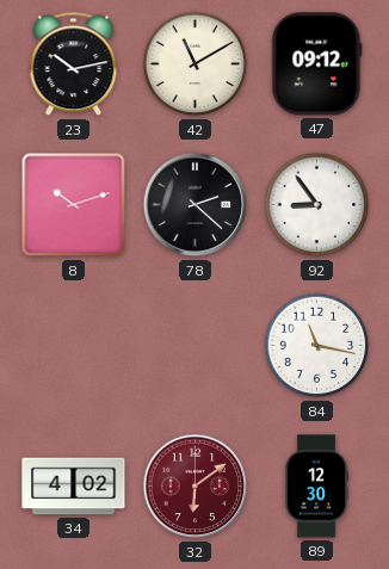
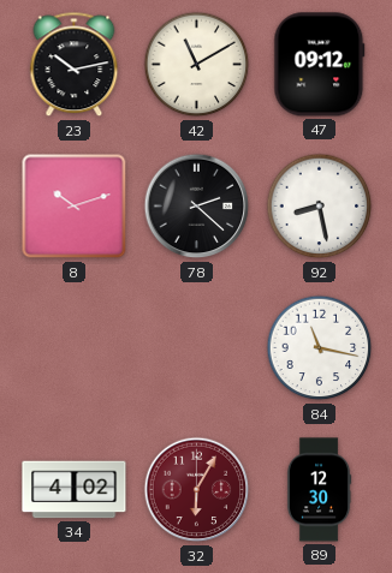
92: 8:54 -> 8:28
32: 6:09 -> 6:05
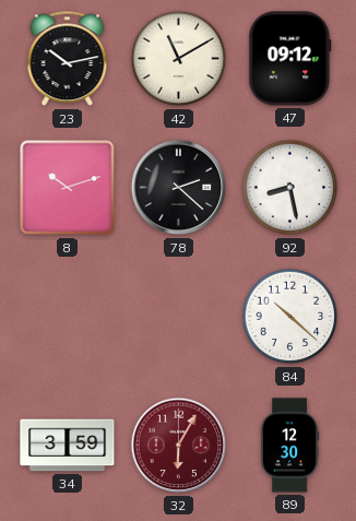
84: 11:17 -> 10:22
34: 4:02 -> 3:59
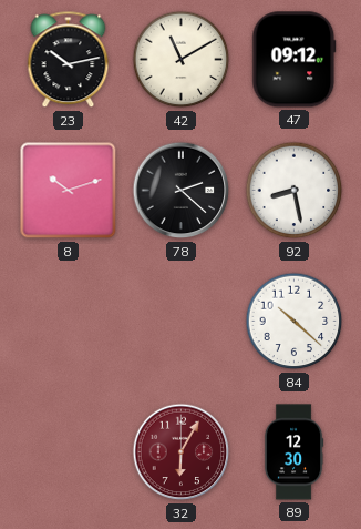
34: 3:59 -> none
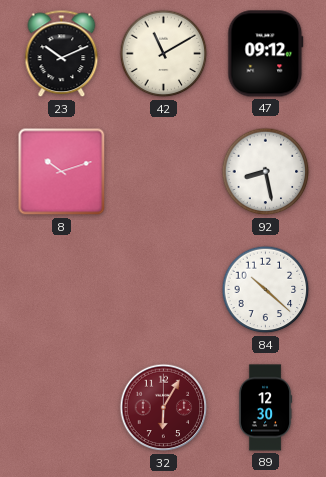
23: 10:13 -> 10:11
78: 2:22 -> none
